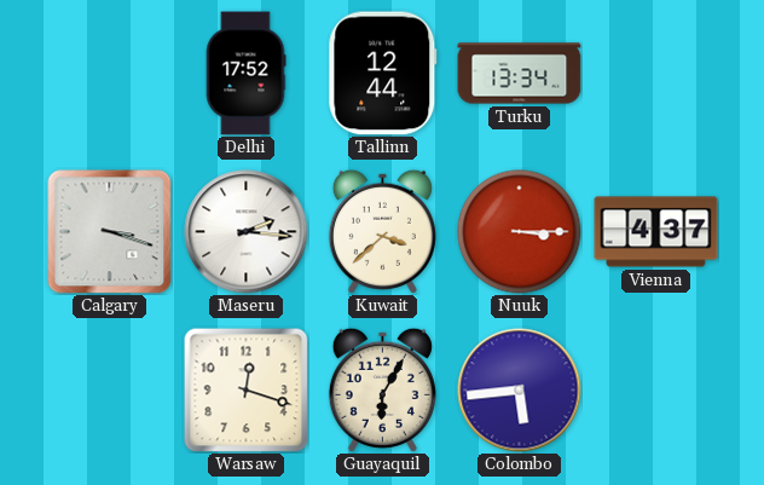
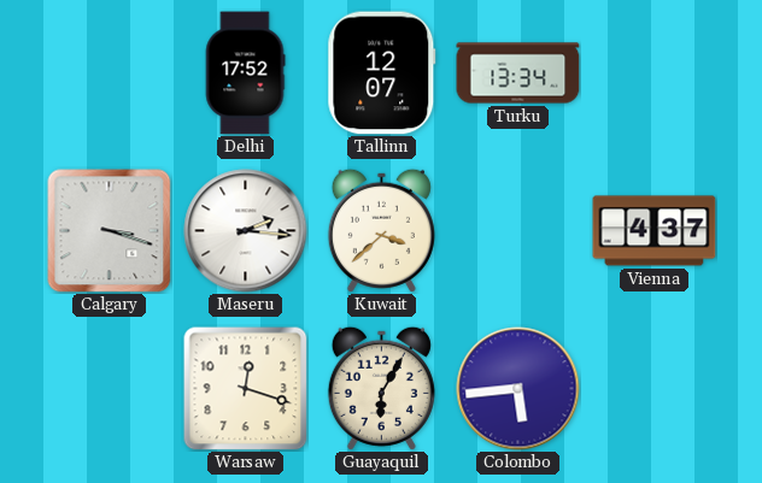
Tallinn: 12:44 -> 12:07
Nuuk: 3:15 -> none
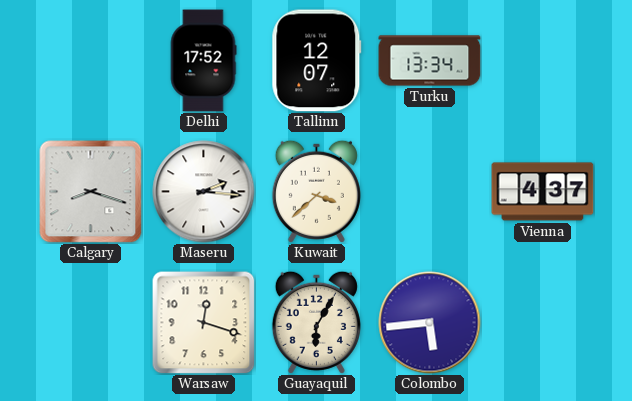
Calgary: 3:18 -> 8:18
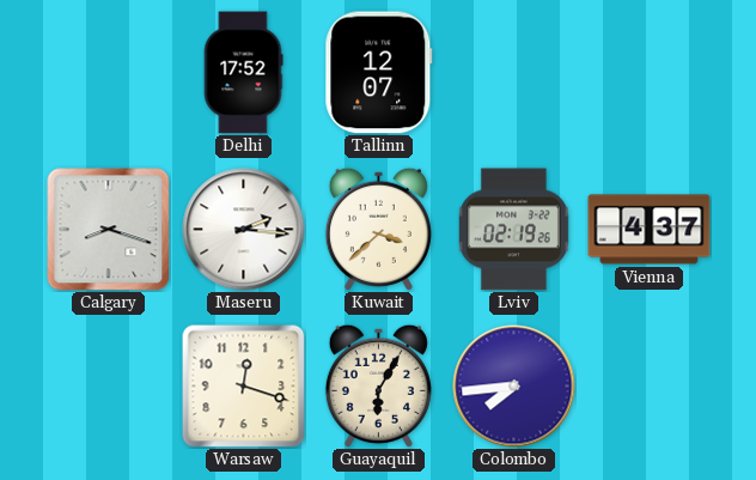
Turku: 13:34 -> none
Lviv: none -> 02:19
Colombo: 5:44 -> 7:44
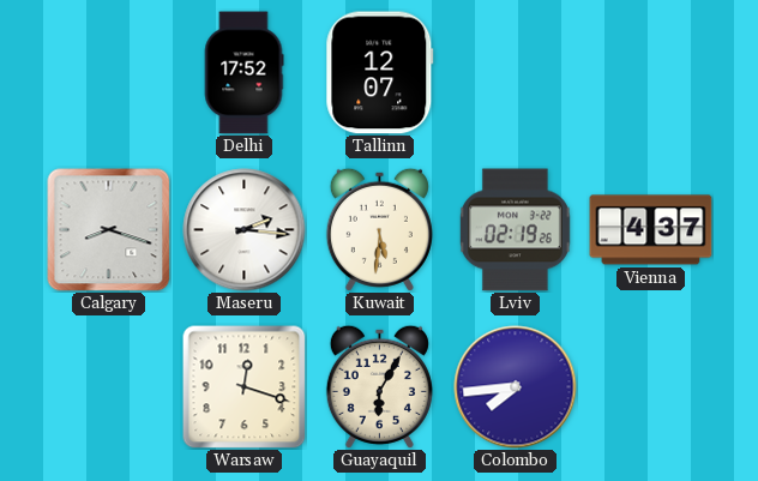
Kuwait: 3:38 -> 5:31
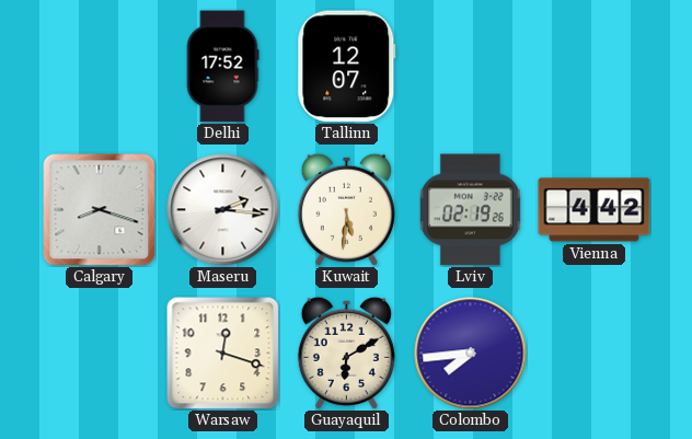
Vienna: 4:37 -> 4:42
Guayaquil: 6:05 -> 6:10
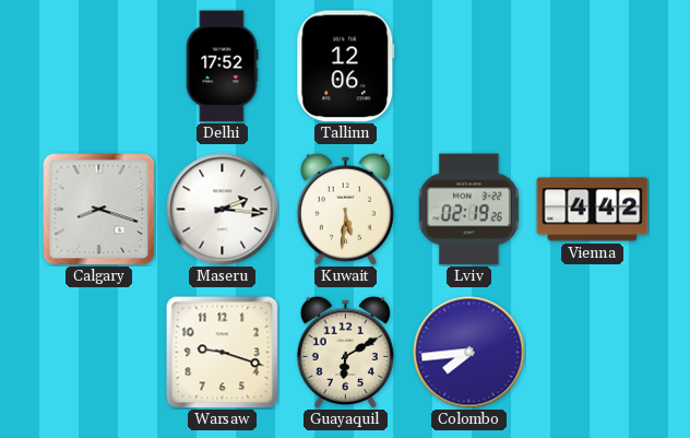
Tallinn: 12:07 -> 12:06
Warsaw: 12:18 -> 9:18
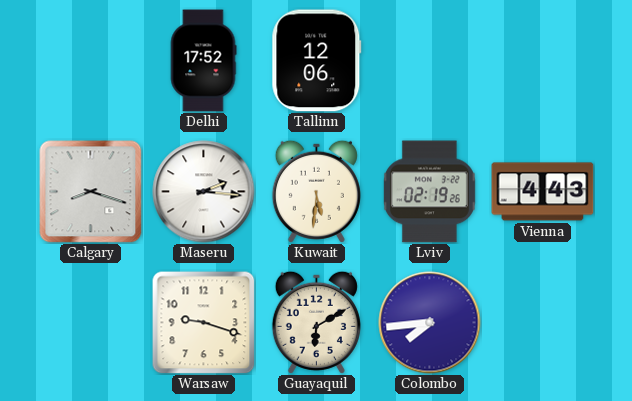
Vienna: 4:42 -> 4:43
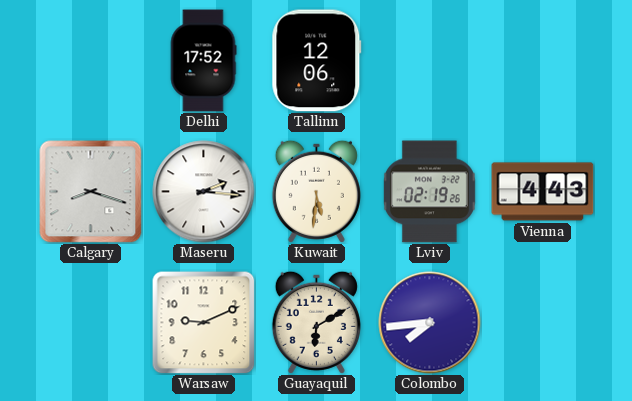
Warsaw: 9:18 -> 9:11
